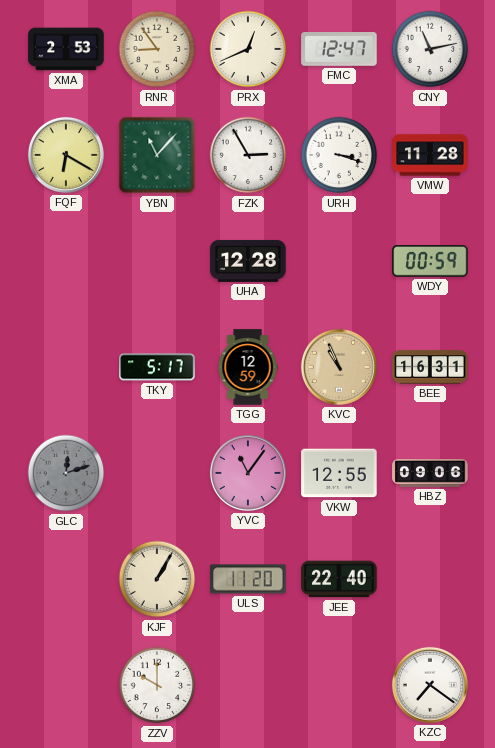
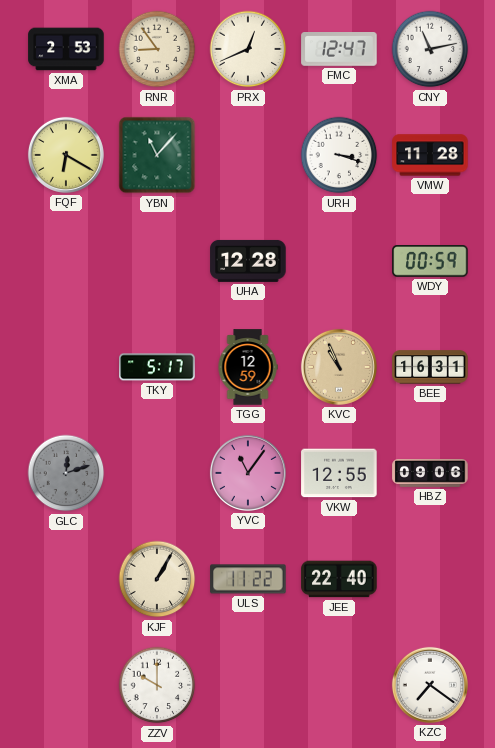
FZK: 2:55 -> none
ULS: 11:20 -> 11:22
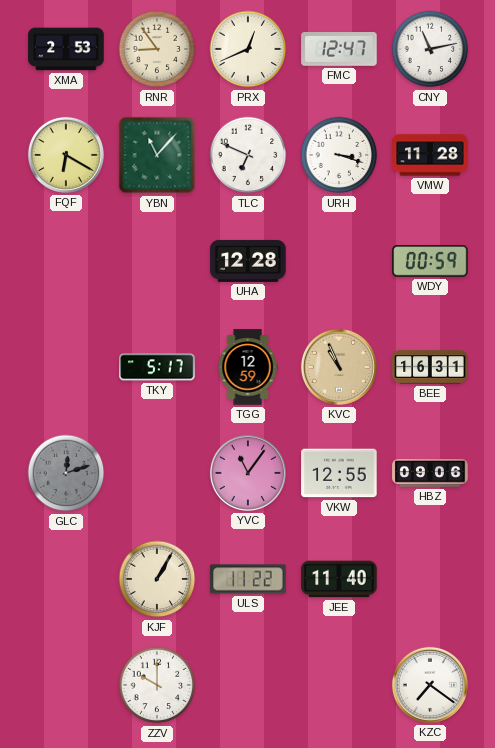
TLC: none -> 6:49
JEE: 22:40 -> 11:40
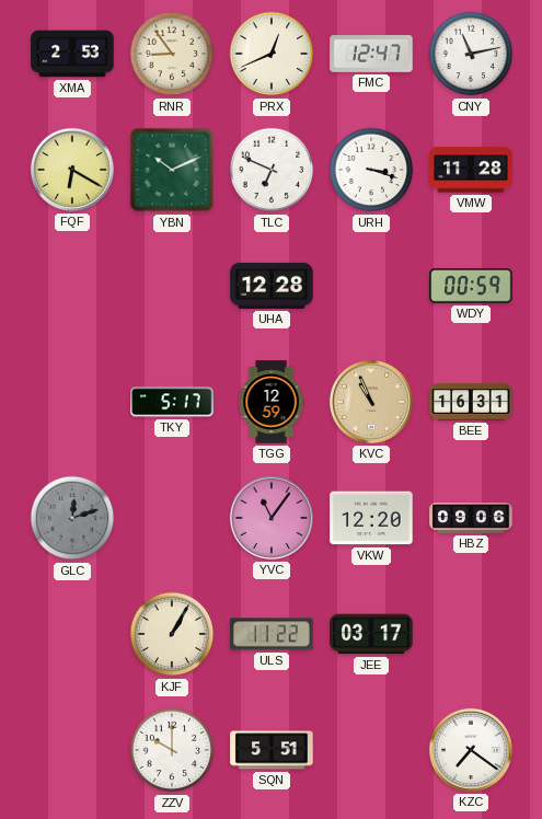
YBN: 11:07 -> 10:11
VKW: 12:55 -> 12:20
JEE: 11:40 -> 03:17
SQN: none -> 5:51
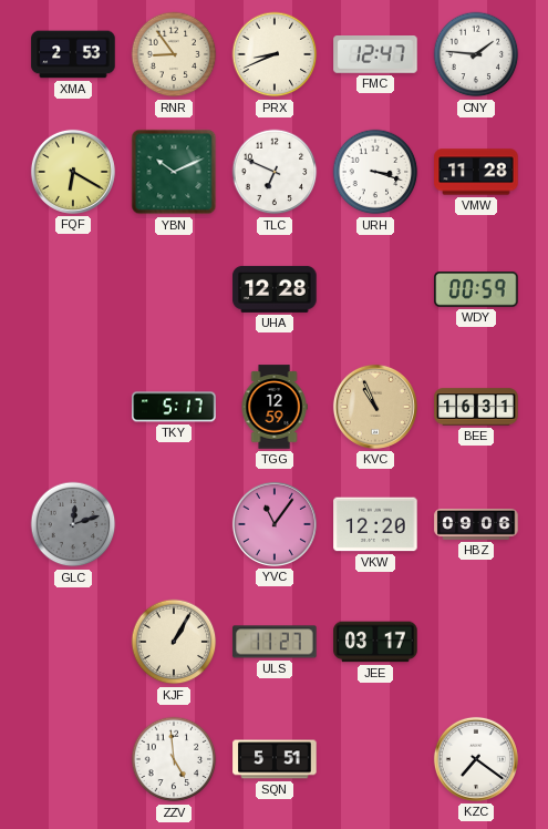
PRX: 12:41 -> 8:41
CNY: 11:13 -> 1:46
ULS: 11:22 -> 11:27
ZZV: 10:00 -> 4:59
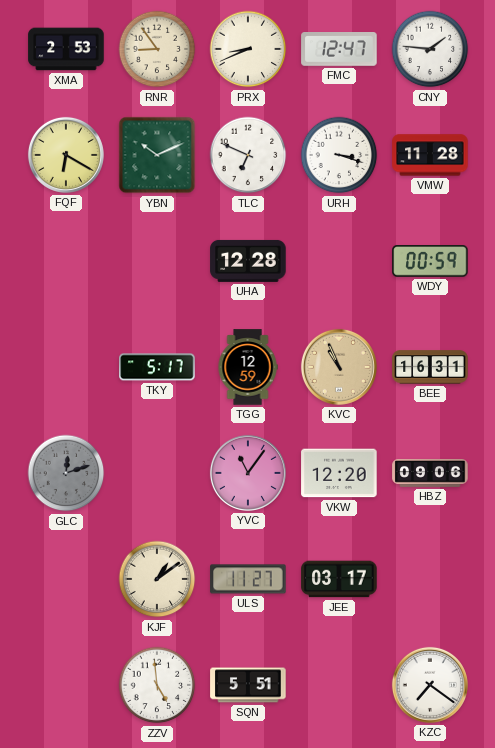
KJF: 1:05 -> 1:09
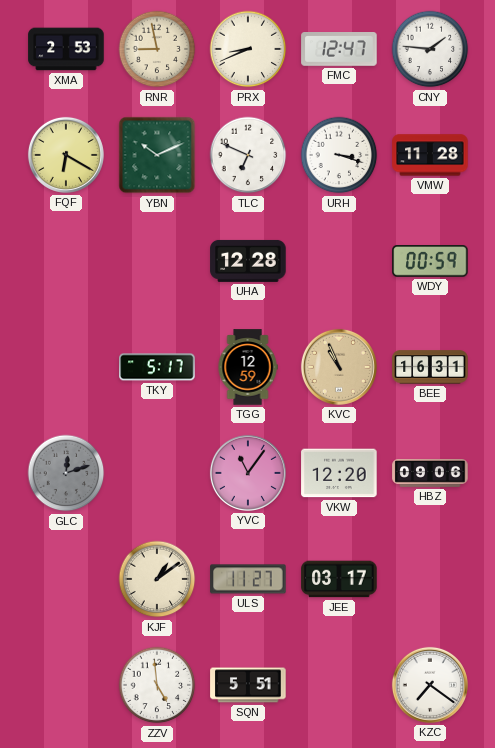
RNR: 8:54 -> 8:58
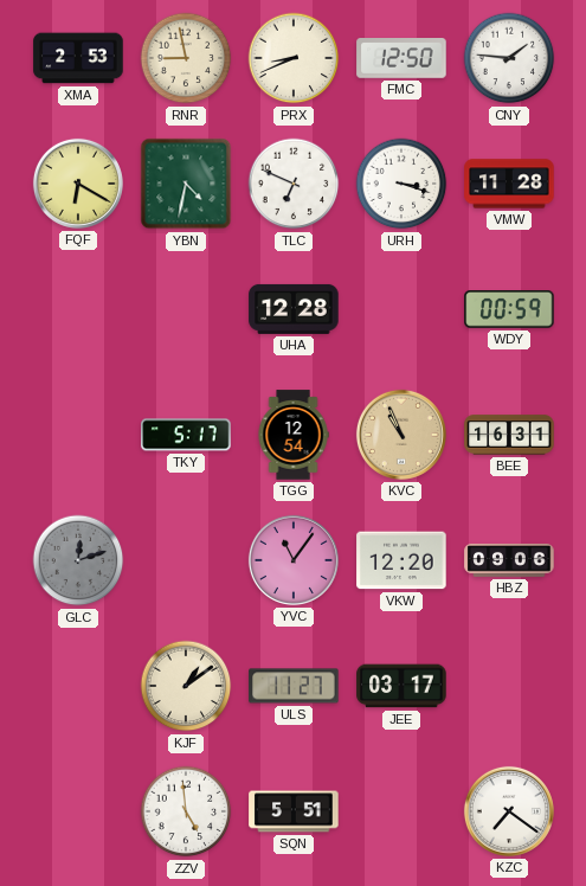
FMC: 12:47 -> 12:50
YBN: 10:11 -> 4:32
TGG: 12:59 -> 12:54
